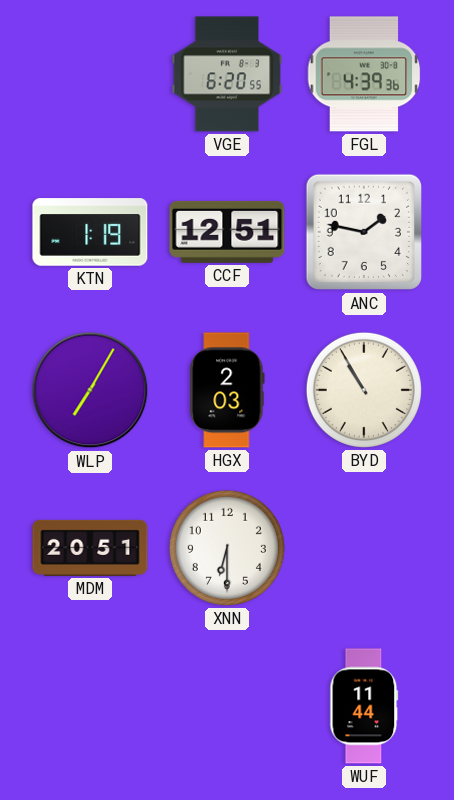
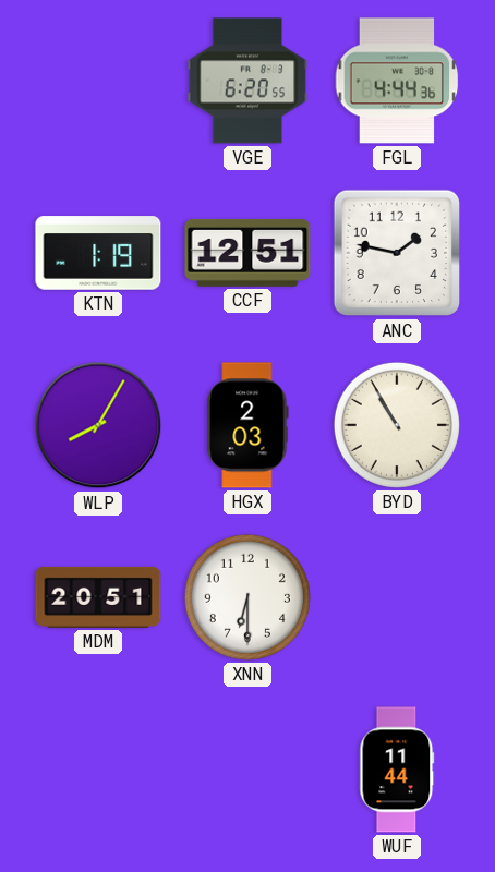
FGL: 4:39 -> 4:44
WLP: 7:05 -> 8:05
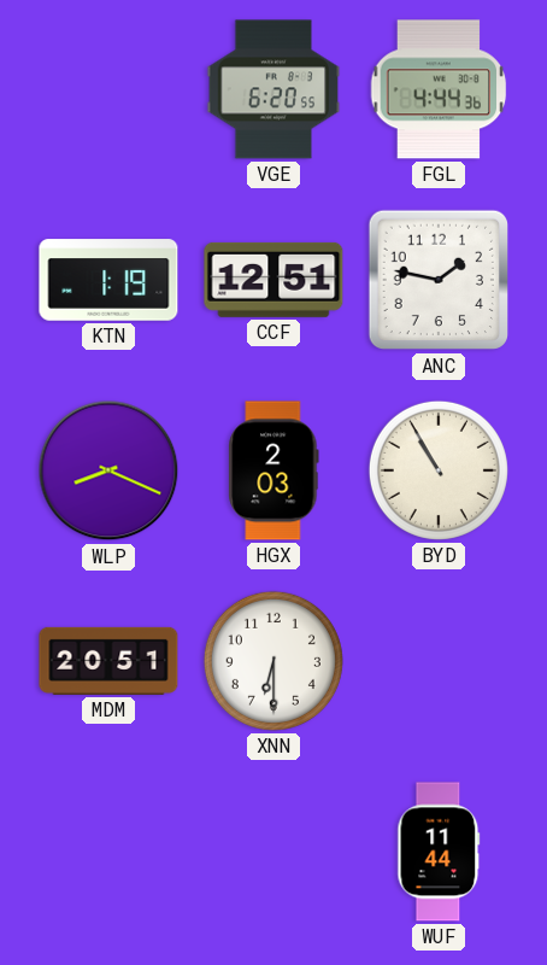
WLP: 8:05 -> 8:19
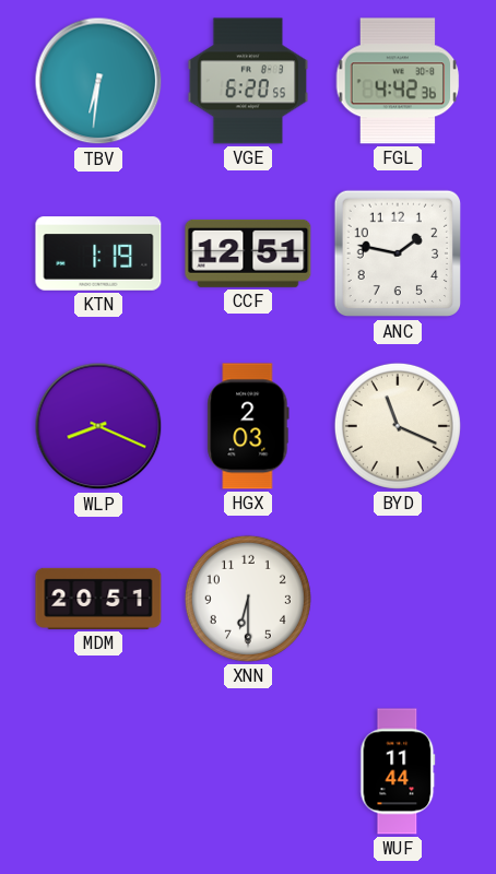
TBV: none -> 6:31
FGL: 4:44 -> 4:42
BYD: 10:55 -> 11:19
